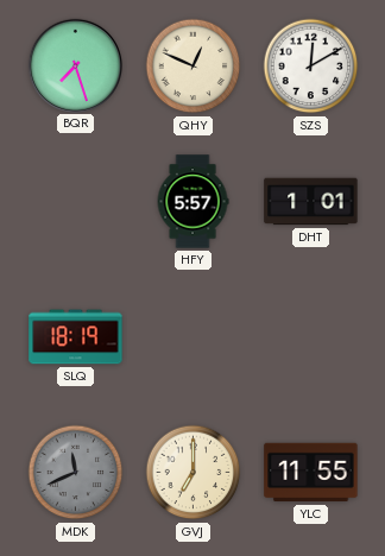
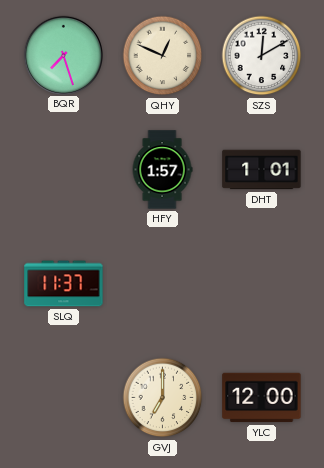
HFY: 5:57 -> 1:57
SLQ: 18:19 -> 11:37
MDK: 11:41 -> none
YLC: 11:55 -> 12:00
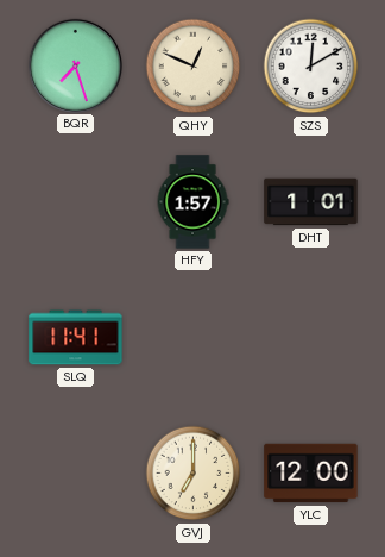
SLQ: 11:37 -> 11:41
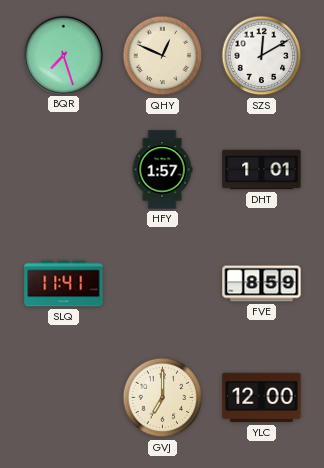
FVE: none -> 8:59
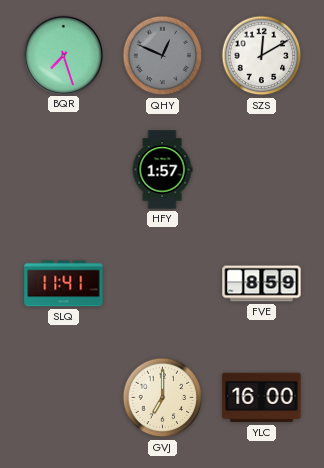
QHY dial: cream -> grey
DHT: 1:01 -> none
YLC: 12:00 -> 16:00
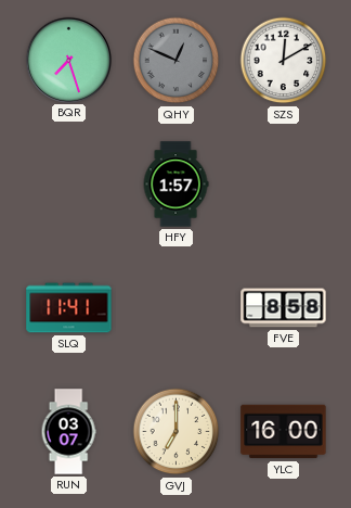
FVE: 8:59 -> 8:58
RUN: none -> 03:07
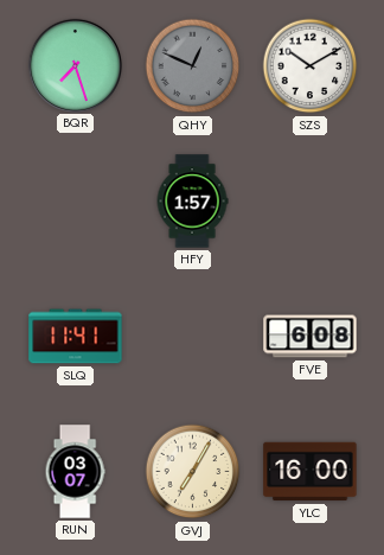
SZS: 12:10 -> 10:10
FVE: 8:58 -> 6:08
GVJ: 7:00 -> 7:05
